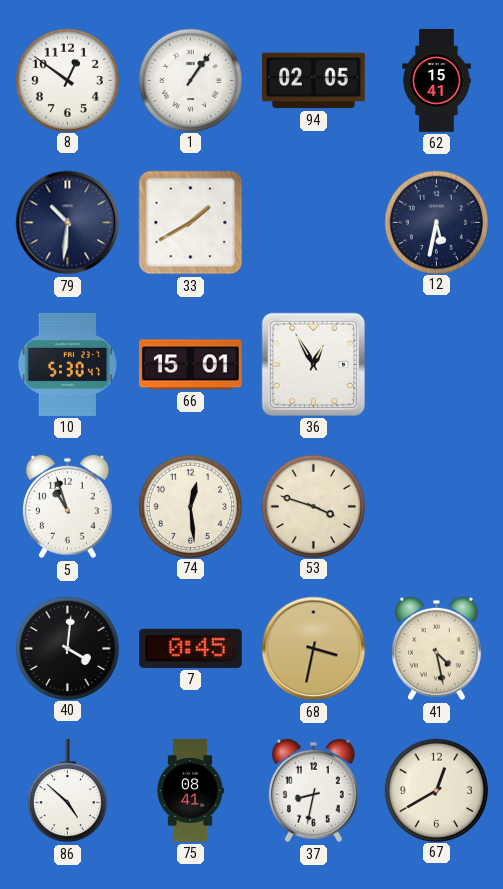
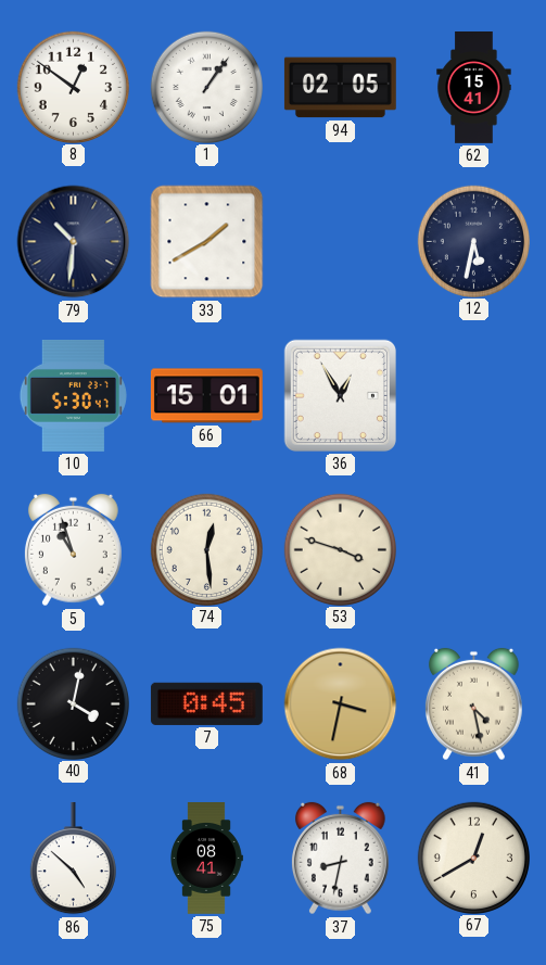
40: 4:01 -> 4:02
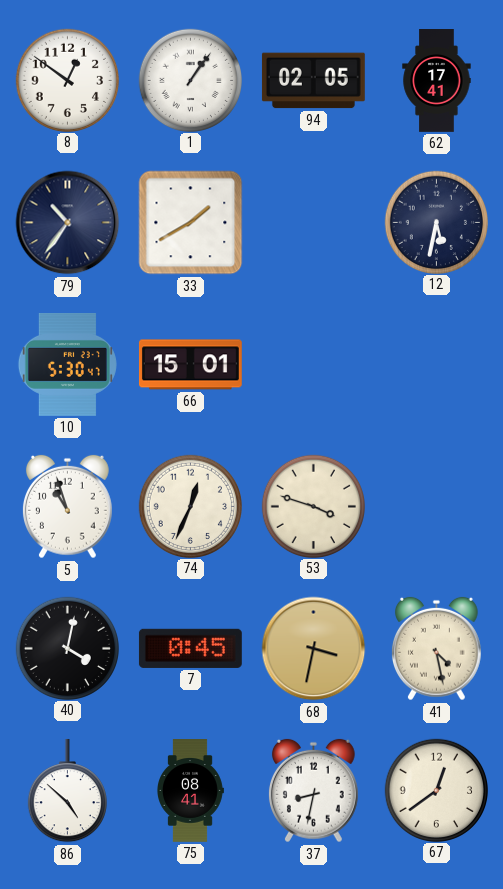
62: 15:41 -> 17:41
79: 10:31 -> 10:36
36: 12:55 -> none
74: 12:29 -> 12:34
67: 12:40 -> 12:39
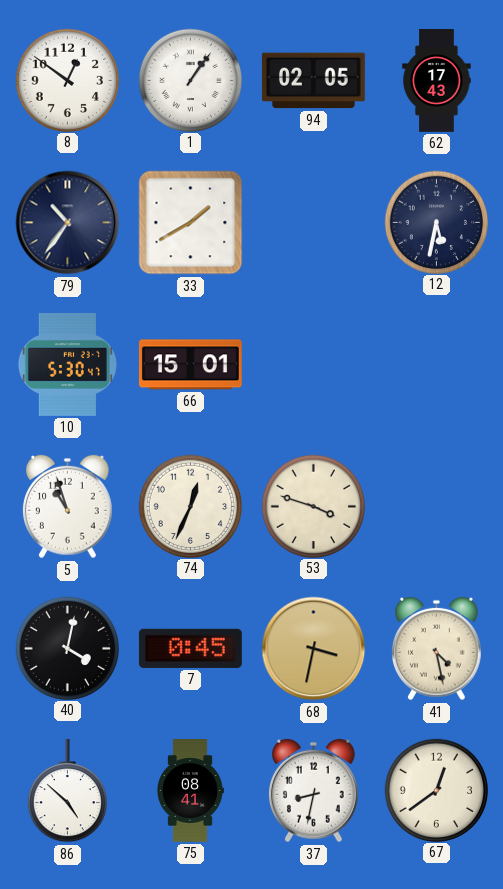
62: 17:41 -> 17:43
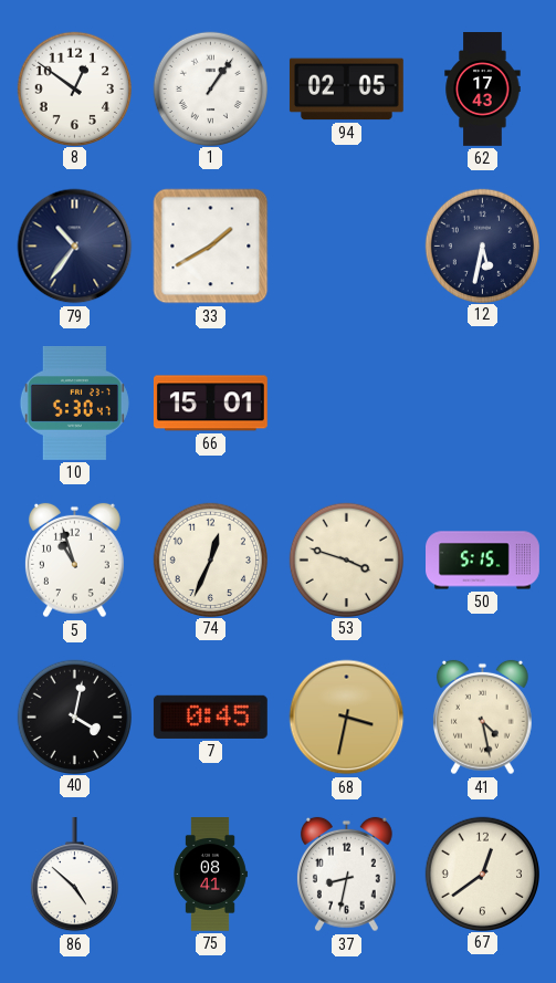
50: none -> 5:15
